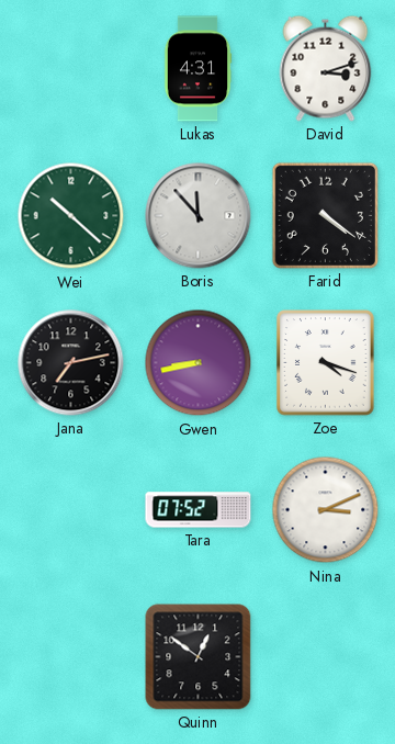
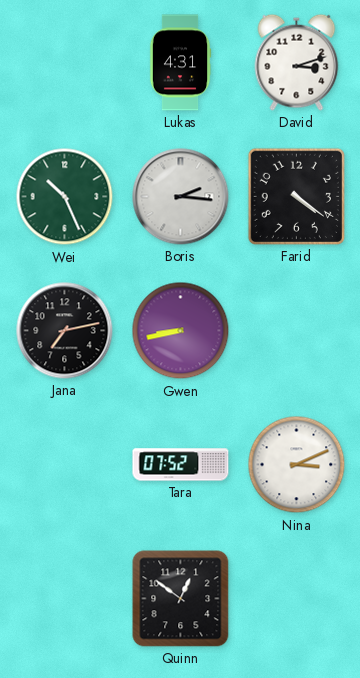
Wei: 10:22 -> 10:26
Boris: 11:53 -> 2:16
Zoe: 4:18 -> none
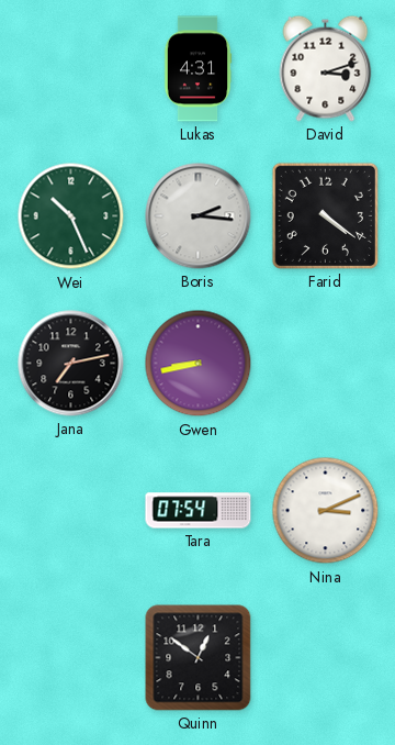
Tara: 07:52 -> 07:54
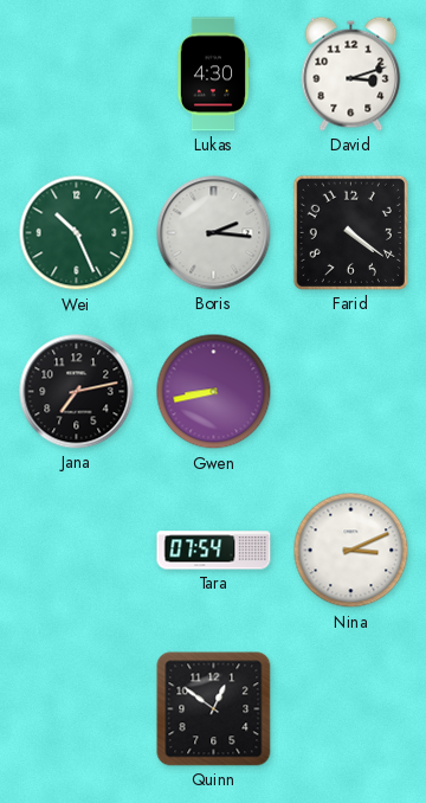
Lukas: 4:31 -> 4:30
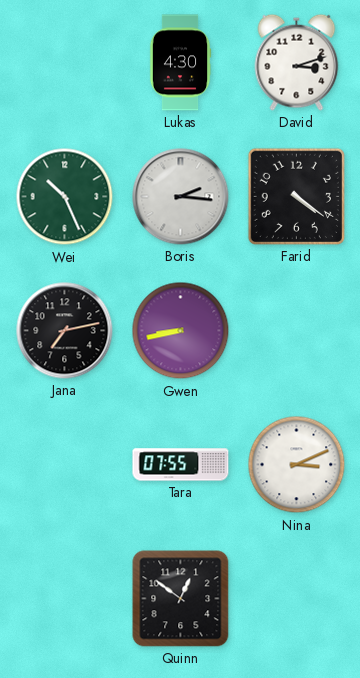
Tara: 07:54 -> 07:55
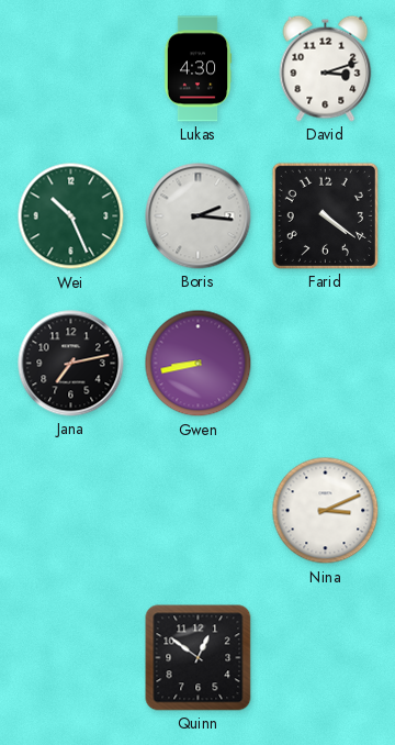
Tara: 07:55 -> none
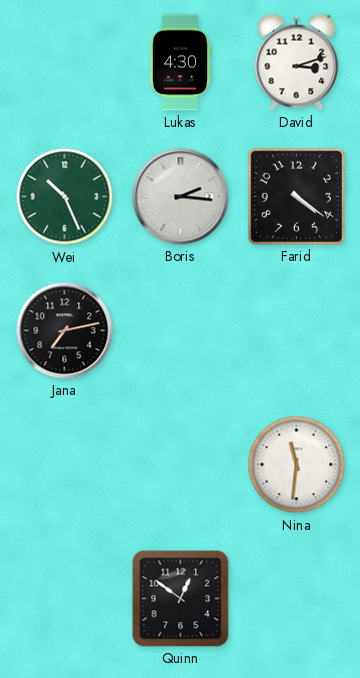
Gwen: 8:43 -> none
Nina: 3:11 -> 11:31
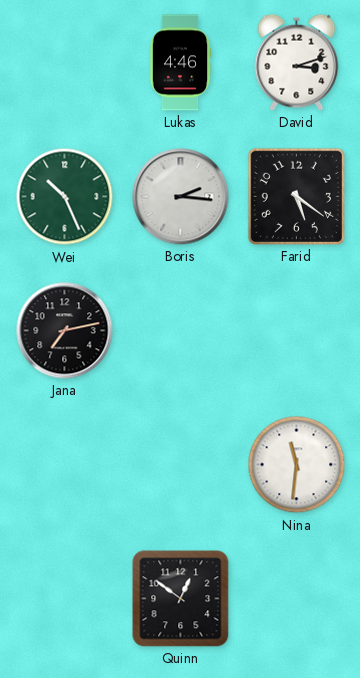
Lukas: 4:30 -> 4:46
Farid: 4:21 -> 5:21
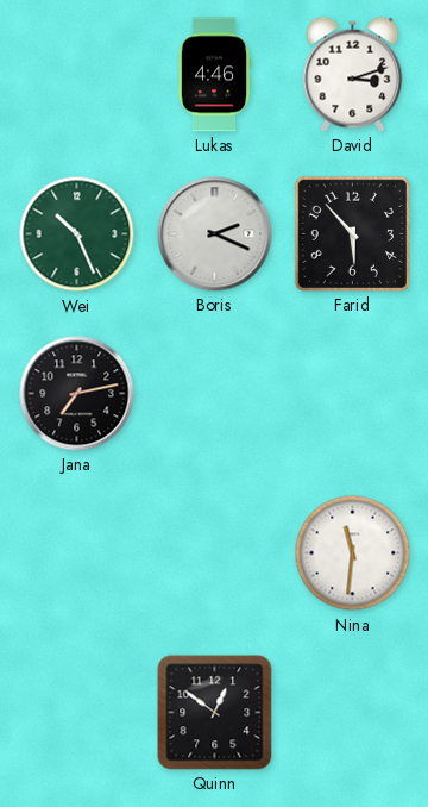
Boris: 2:16 -> 2:19
Farid: 5:21 -> 5:53
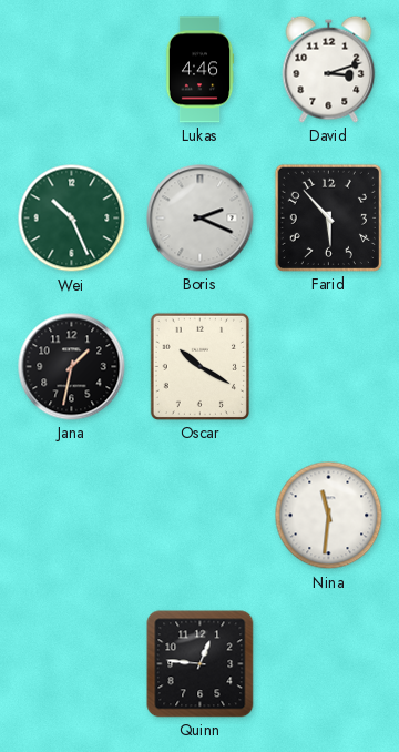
Jana: 7:13 -> 1:32
Oscar: none -> 10:20
Quinn: 12:51 -> 12:46
